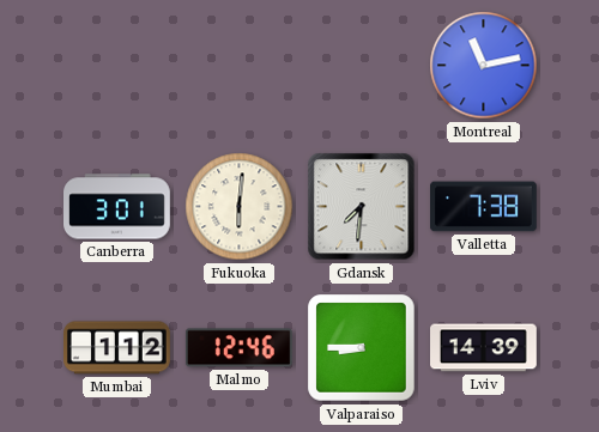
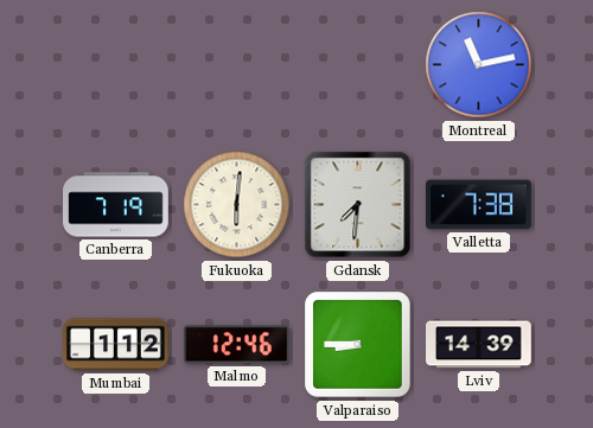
Canberra: 3:01 -> 7:19
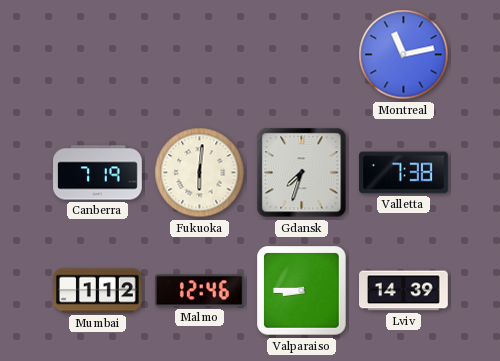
Gdansk: 7:31 -> 7:33
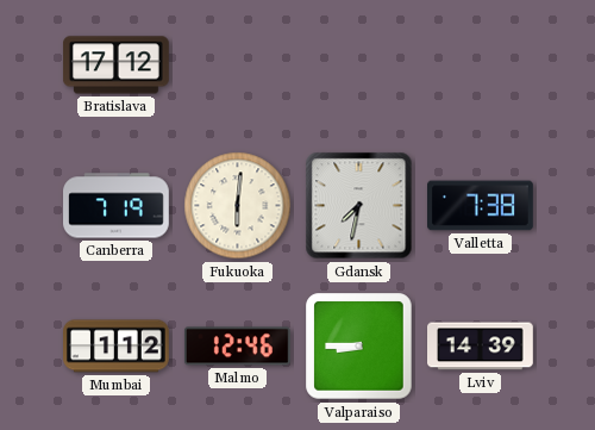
Bratislava: none -> 17:12
Montreal: 11:13 -> none
Gdansk: 7:33 -> 7:32
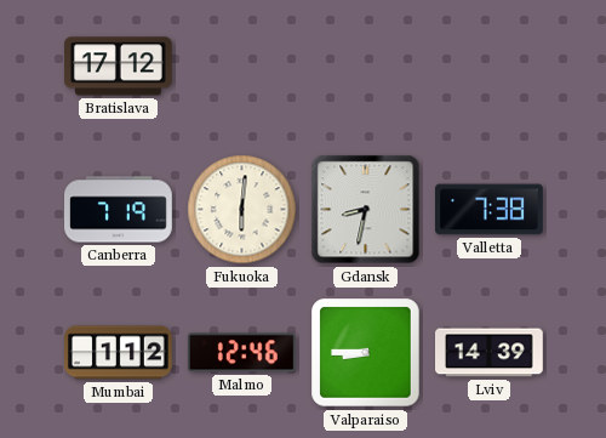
Gdansk: 7:32 -> 8:32
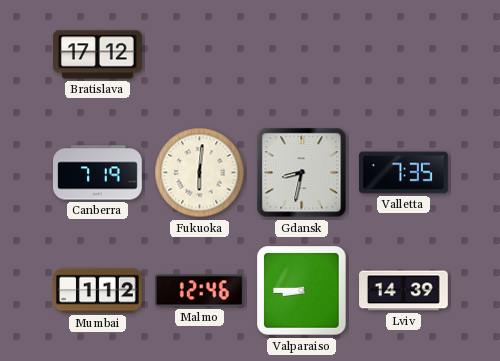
Valletta: 7:38 -> 7:35
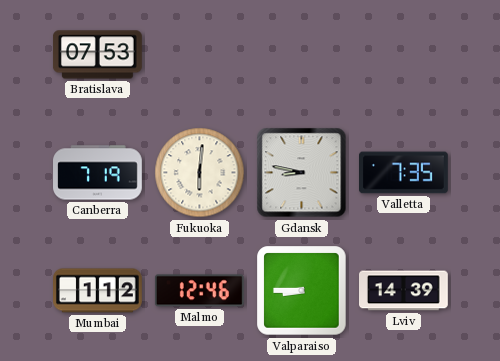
Bratislava: 17:12 -> 07:53
Gdansk: 8:32 -> 8:47
